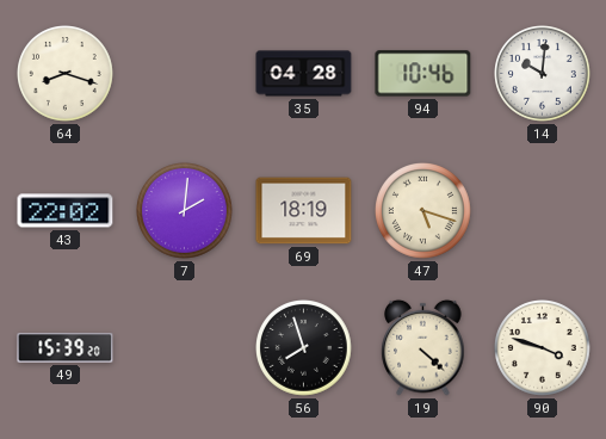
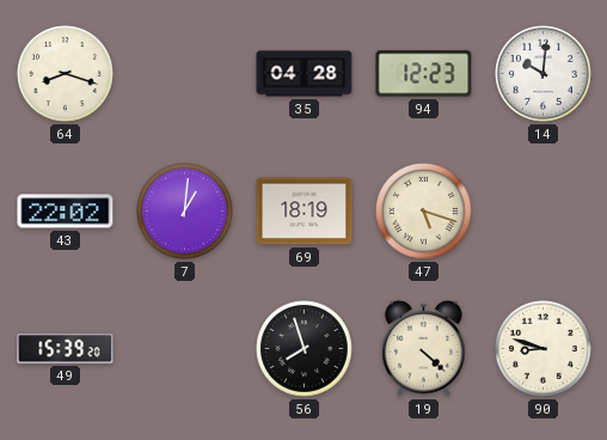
94: 10:46 -> 12:23
7: 2:01 -> 1:01
90: 3:48 -> 8:48
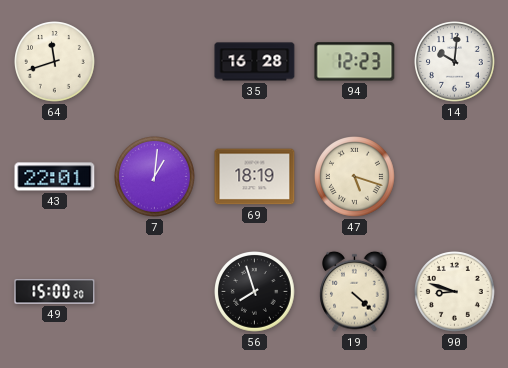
64: 8:18 -> 11:42
35: 04:28 -> 16:28
43: 22:02 -> 22:01
49: 15:39 -> 15:00
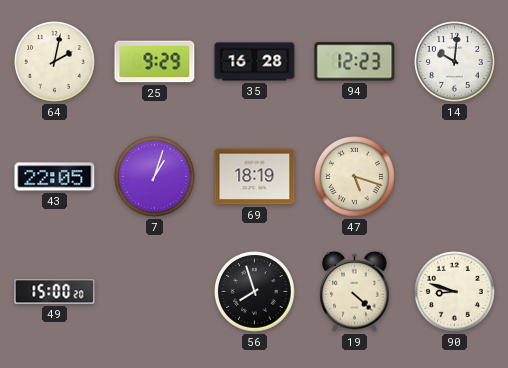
64: 11:42 -> 2:02
25: none -> 9:29
43: 22:01 -> 22:05
7: 1:01 -> 1:03
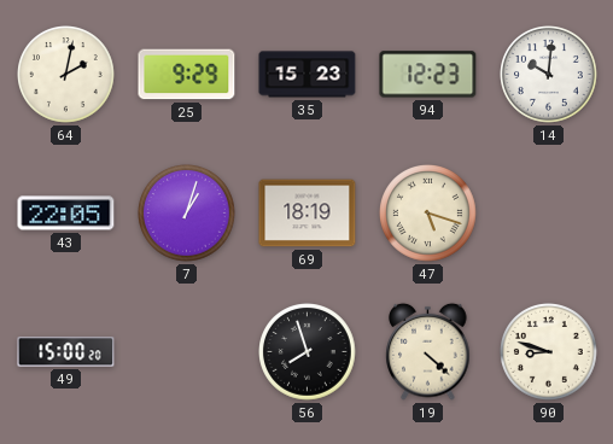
35: 16:28 -> 15:23
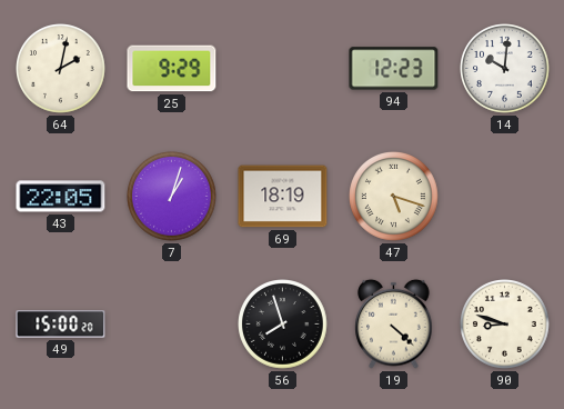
35: 15:23 -> none
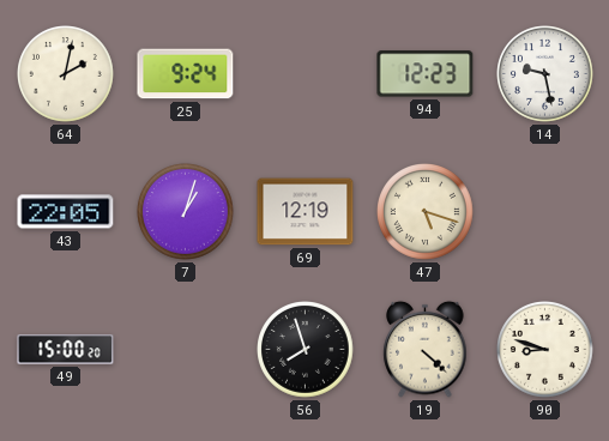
25: 9:29 -> 9:24
14: 10:01 -> 9:28
69: 18:19 -> 12:19
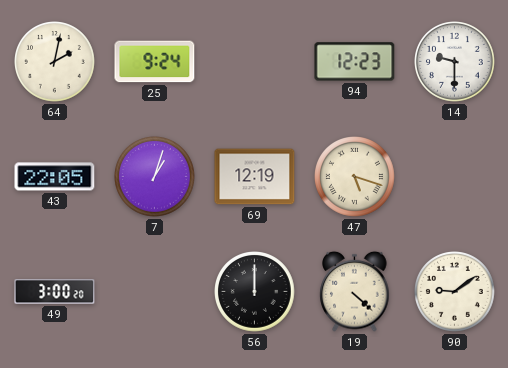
14: 9:28 -> 9:30
49: 15:00 -> 3:00
56: 7:57 -> 12:00
90: 8:48 -> 9:09
